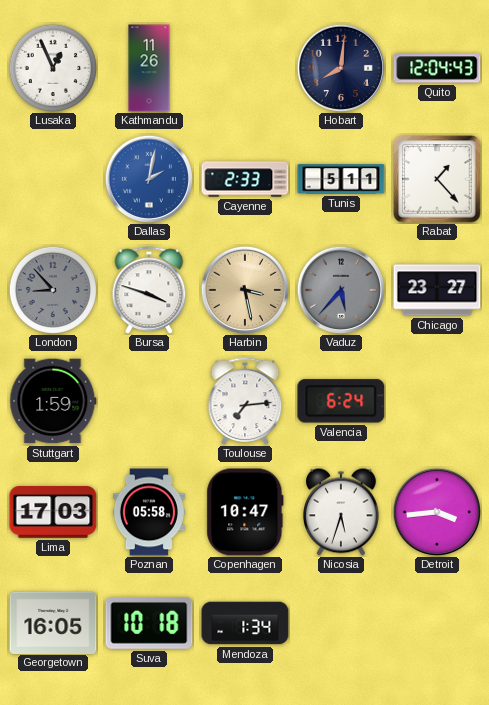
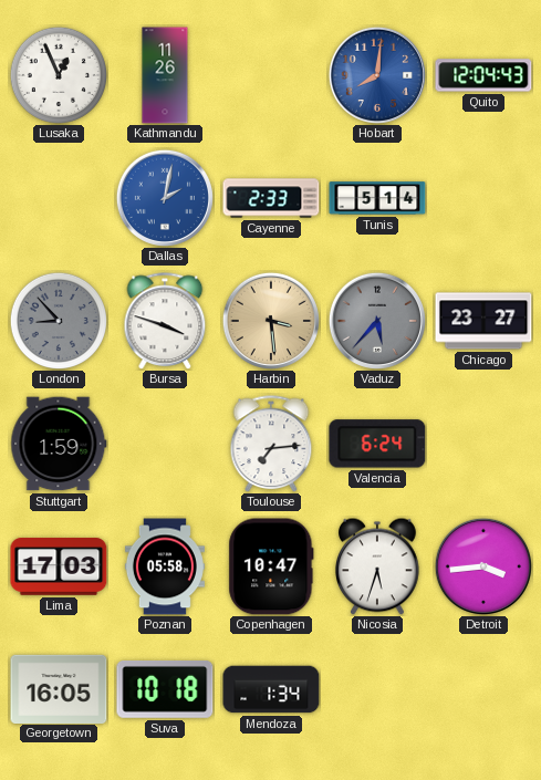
Hobart dial: navy -> blue
Tunis: 5:11 -> 5:14
Rabat: 1:23 -> none
Harbin: 3:28 -> 3:29
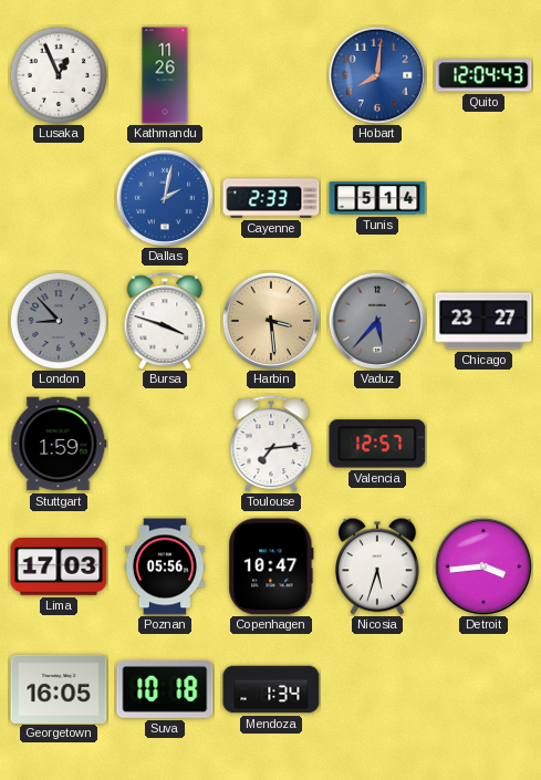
Valencia: 6:24 -> 12:57
Poznan: 05:58 -> 05:56
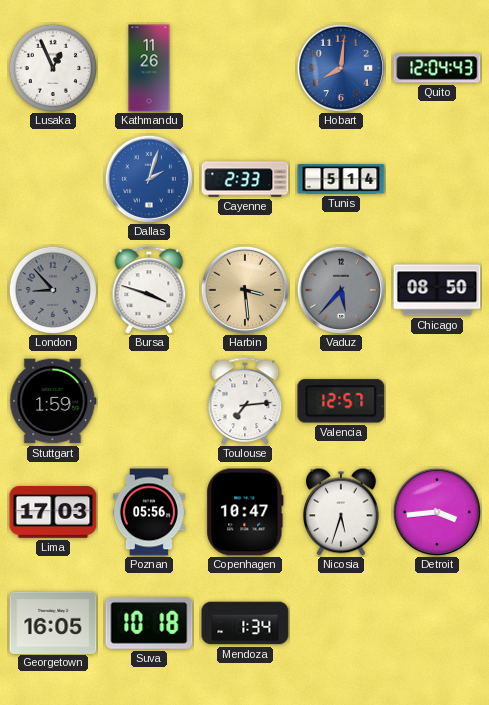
Dallas: 2:02 -> 2:03
Chicago: 23:27 -> 08:50
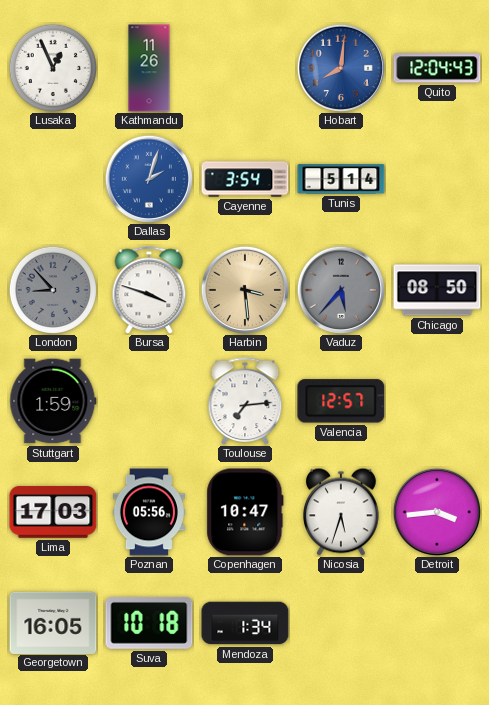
Cayenne: 2:33 -> 3:54
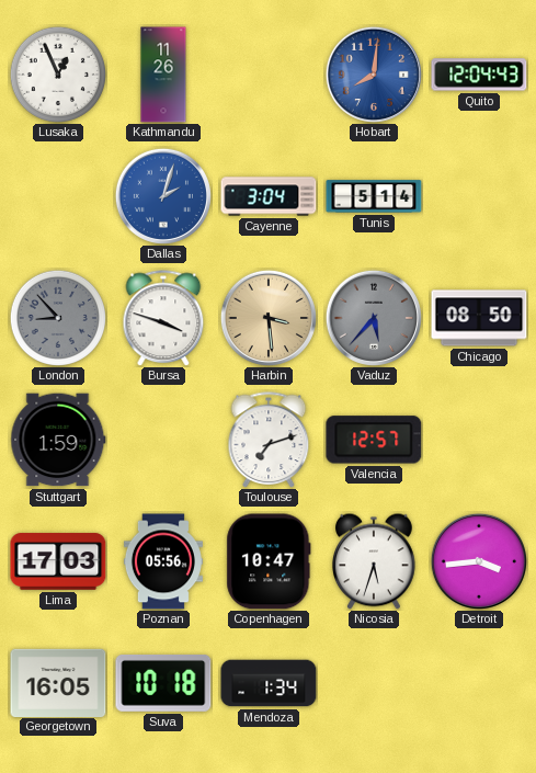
Cayenne: 3:54 -> 3:04
Toulouse: 7:14 -> 7:12
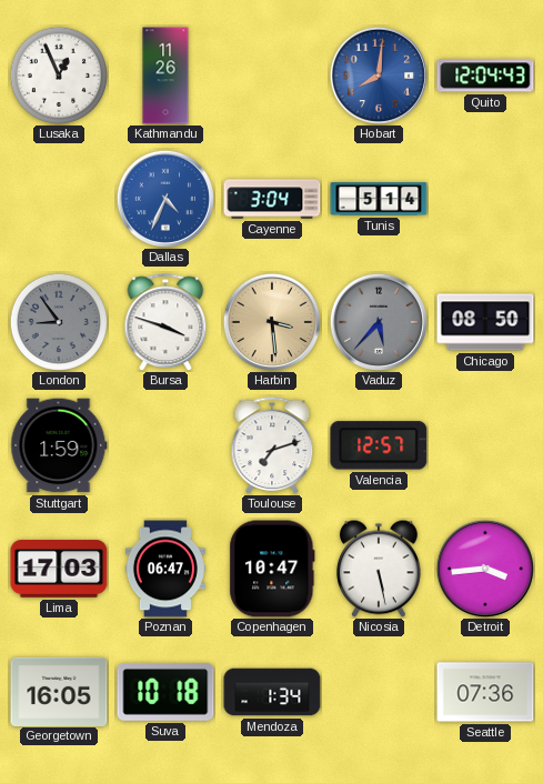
Dallas: 2:03 -> 4:34
London: 8:53 -> 8:54
Poznan: 05:56 -> 06:47
Nicosia: 5:33 -> 5:28
Seattle: none -> 07:36
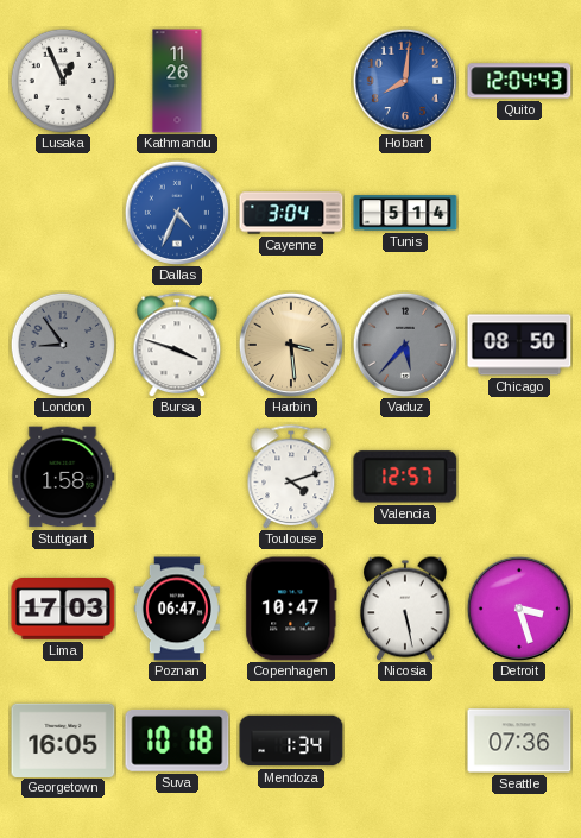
Stuttgart: 1:59 -> 1:58
Toulouse: 7:12 -> 4:12
Detroit: 3:44 -> 3:27
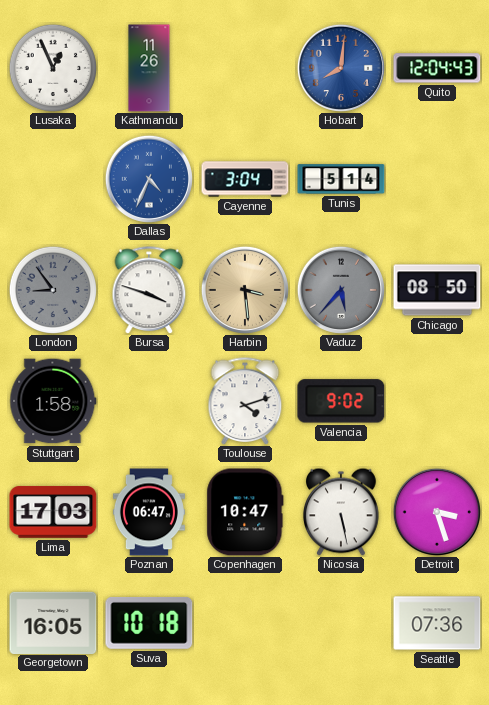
Valencia: 12:57 -> 9:02
Mendoza: 1:34 -> none
